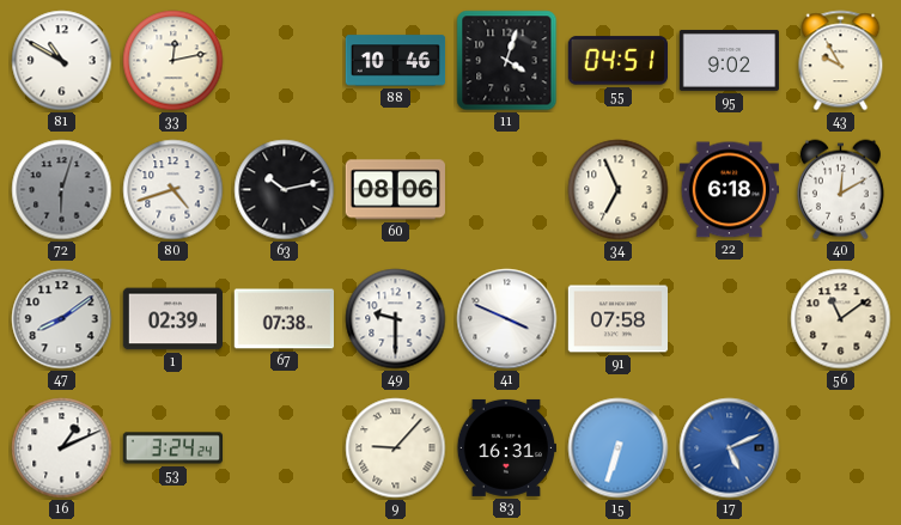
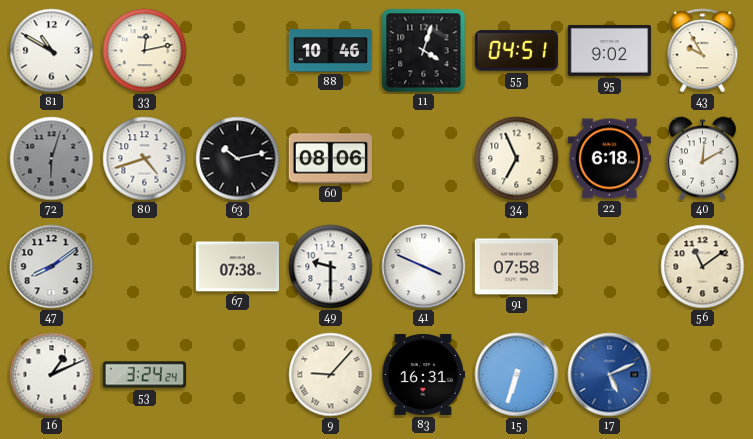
1: 02:39 -> none
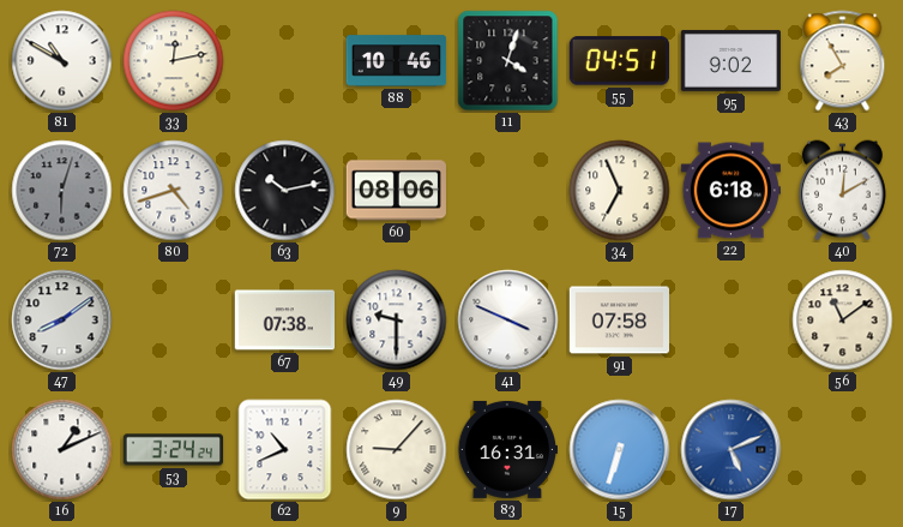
43: 9:55 -> 7:55
62: none -> 10:41
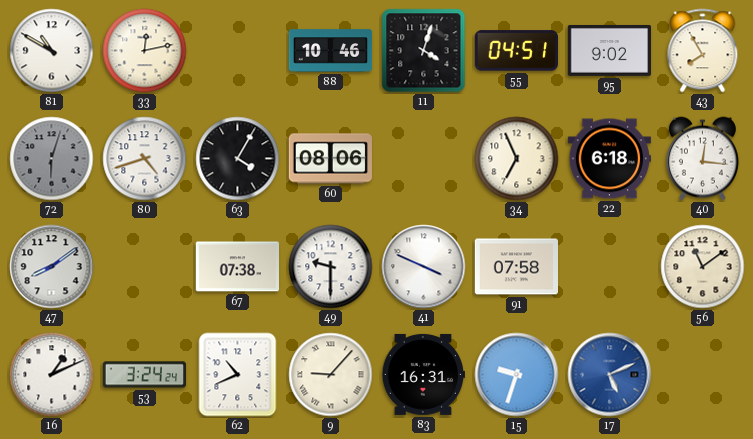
63: 10:13 -> 4:05
40: 12:10 -> 12:16
15: 6:33 -> 9:33
